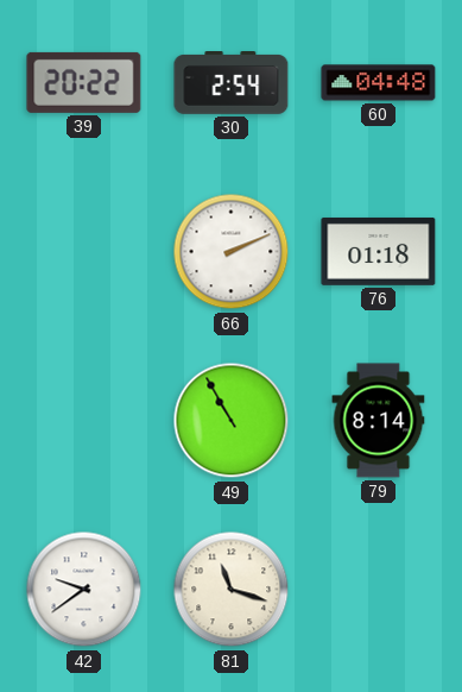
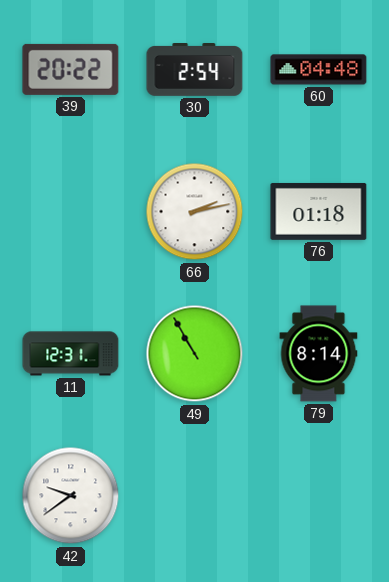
66: 2:11 -> 2:13
11: none -> 12:31
81: 11:18 -> none
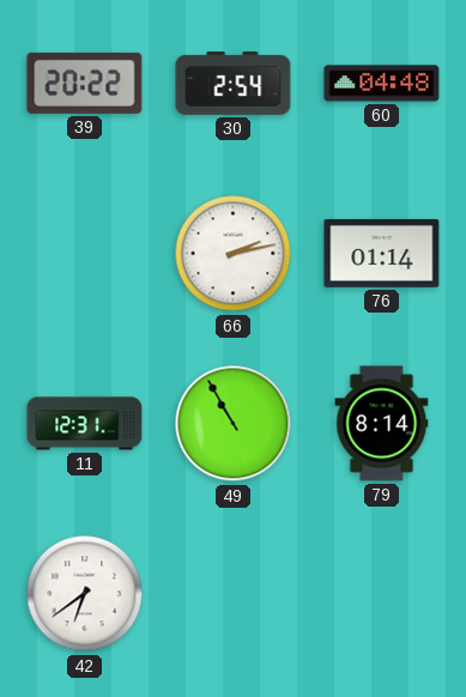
76: 01:18 -> 01:14
42: 9:39 -> 6:39
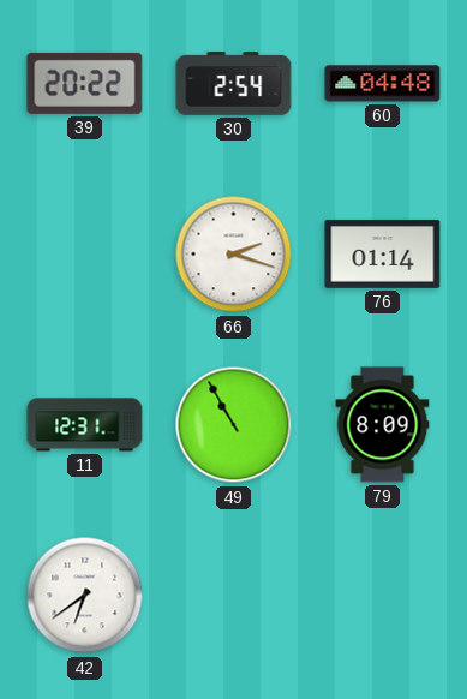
66: 2:13 -> 2:18
79: 8:14 -> 8:09
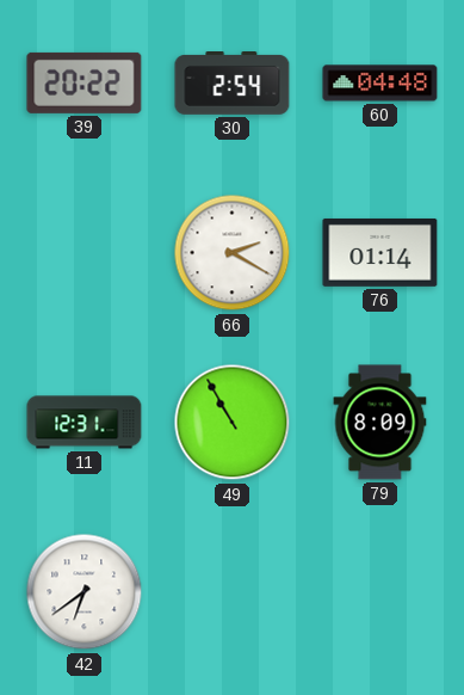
66: 2:18 -> 2:20
